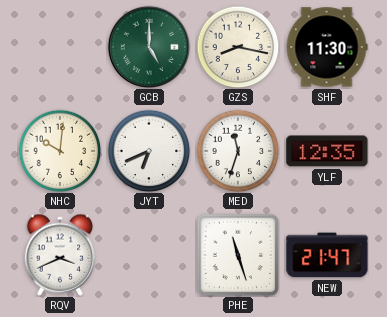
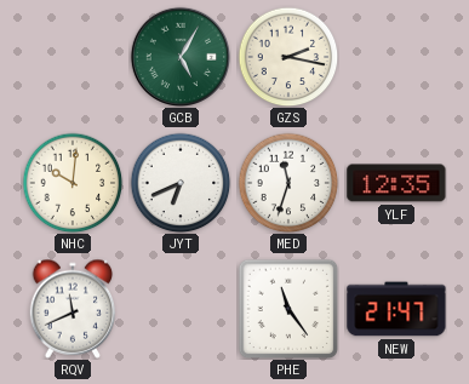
GCB: 5:00 -> 5:05
GZS: 8:17 -> 2:17
SHF: 11:30 -> none
RQV: 3:41 -> 11:41
PHE: 11:27 -> 11:24
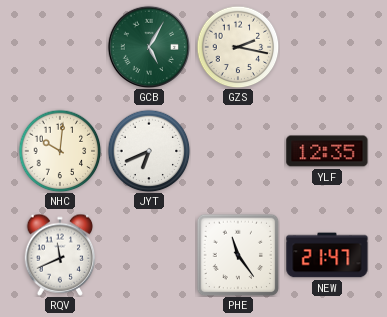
MED: 11:33 -> none
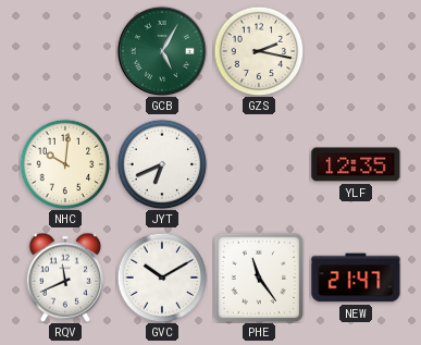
GVC: none -> 10:10
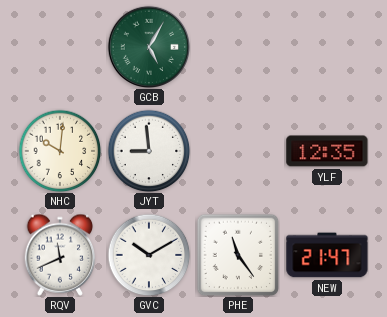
GZS: 2:17 -> none
JYT: 6:41 -> 8:59
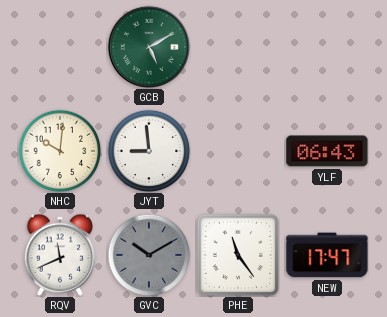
GCB: 5:05 -> 5:10
YLF: 12:35 -> 06:43
GVC dial: white -> grey
NEW: 21:47 -> 17:47
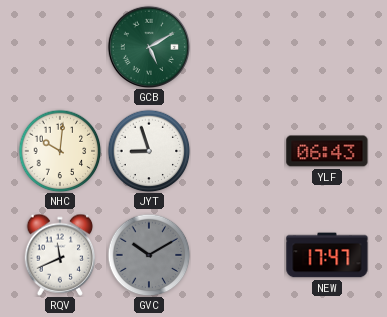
JYT: 8:59 -> 8:57
PHE: 11:24 -> none
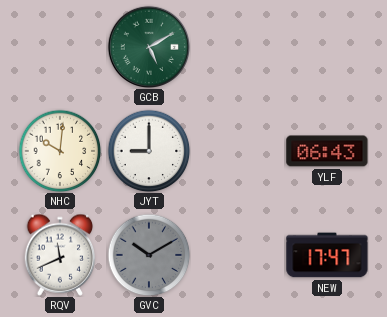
JYT: 8:57 -> 9:00
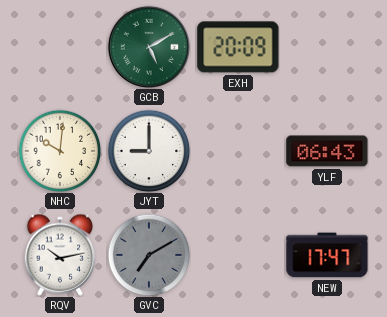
EXH: none -> 20:09
RQV: 11:41 -> 10:13
GVC: 10:10 -> 7:10
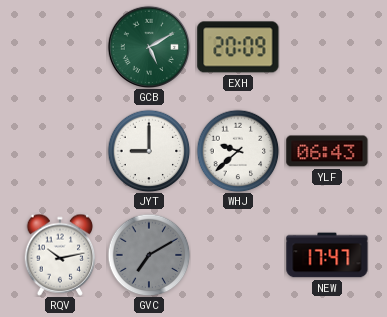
NHC: 10:01 -> none
WHJ: none -> 9:38
